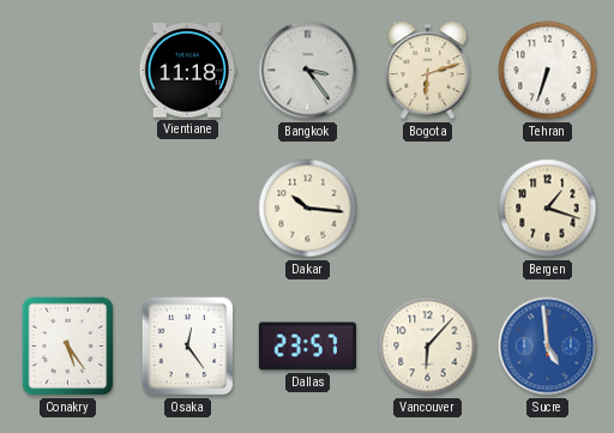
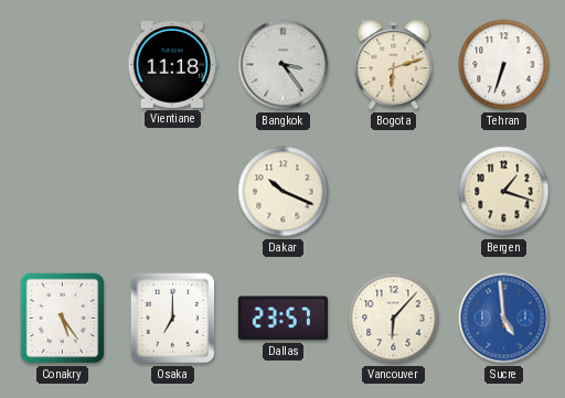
Dakar: 10:16 -> 10:19
Osaka: 12:24 -> 7:00
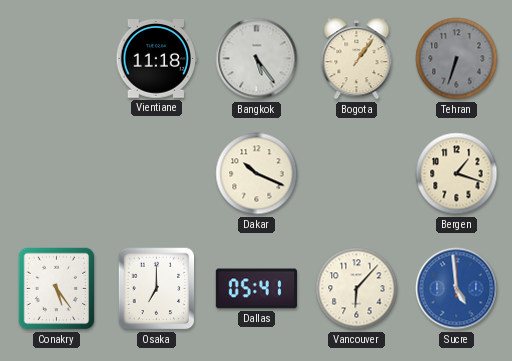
Bangkok: 3:24 -> 5:24
Bogota: 6:12 -> 1:06
Tehran dial: white -> grey
Dallas: 23:57 -> 05:41
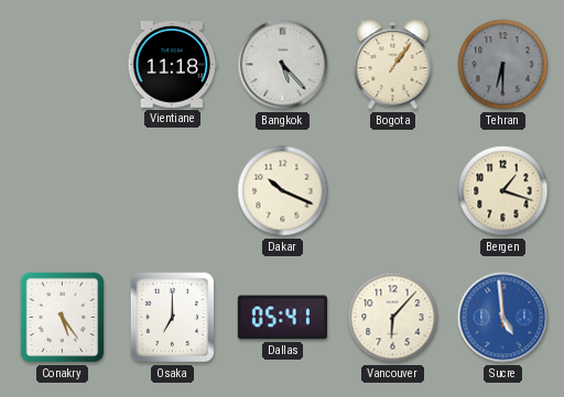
Bangkok: 5:24 -> 5:23
Tehran: 6:33 -> 6:30
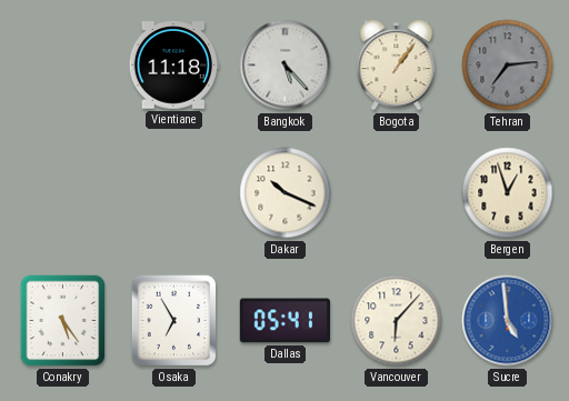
Tehran: 6:30 -> 7:14
Bergen: 1:18 -> 12:57
Osaka: 7:00 -> 6:55
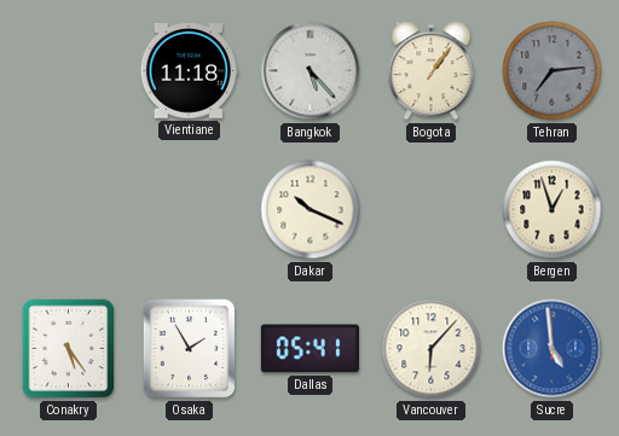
Osaka: 6:55 -> 1:55
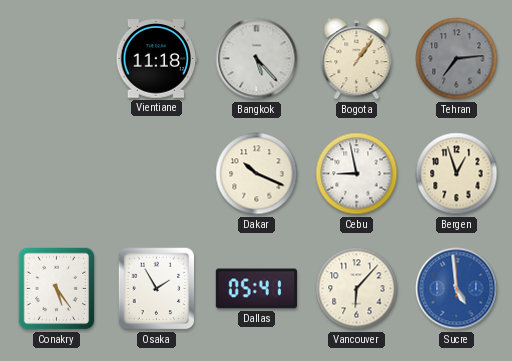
Cebu: none -> 8:58
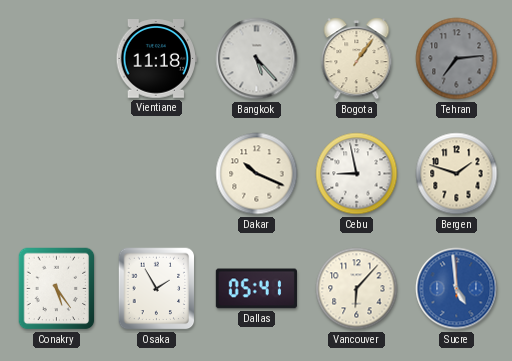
Bergen: 12:57 -> 1:48
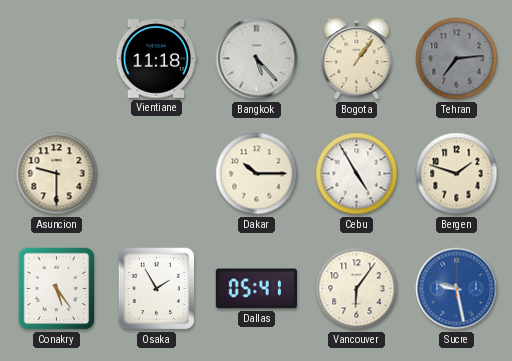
Asuncion: none -> 9:30
Dakar: 10:19 -> 10:15
Cebu: 8:58 -> 4:55
Vancouver: 6:07 -> 6:06
Sucre: 4:59 -> 9:28
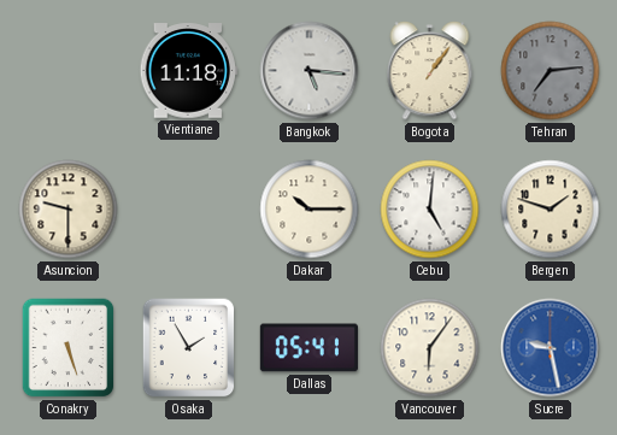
Bangkok: 5:23 -> 5:16
Cebu: 4:55 -> 5:01
Conakry: 5:24 -> 5:27
